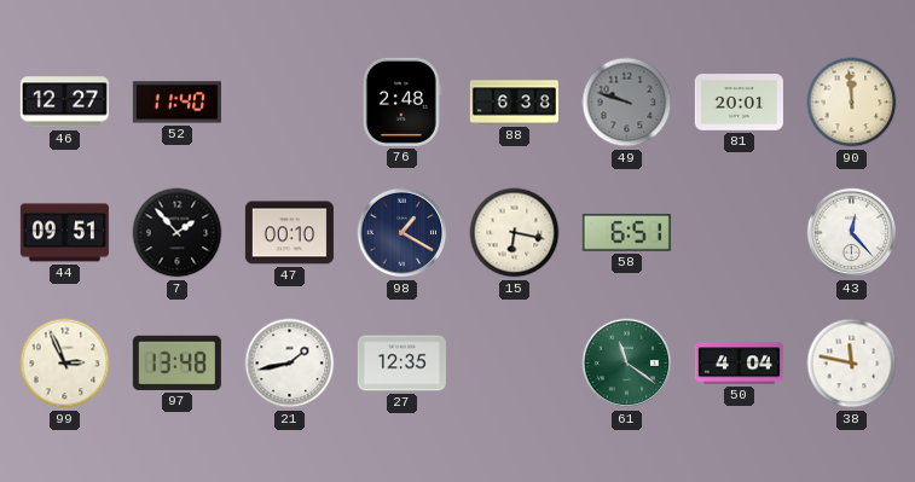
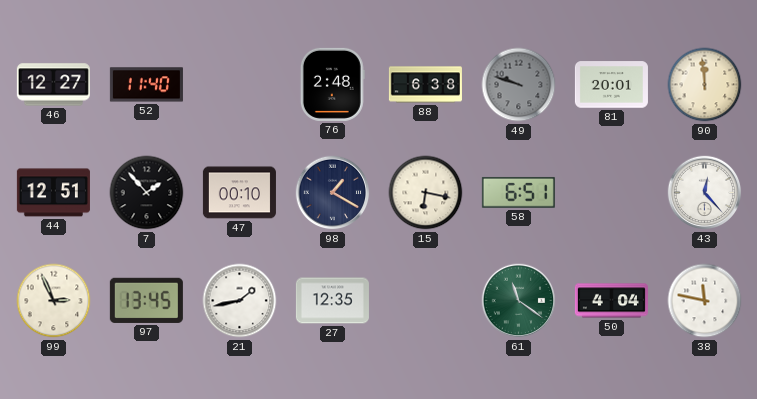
44: 09:51 -> 12:51
97: 13:48 -> 13:45
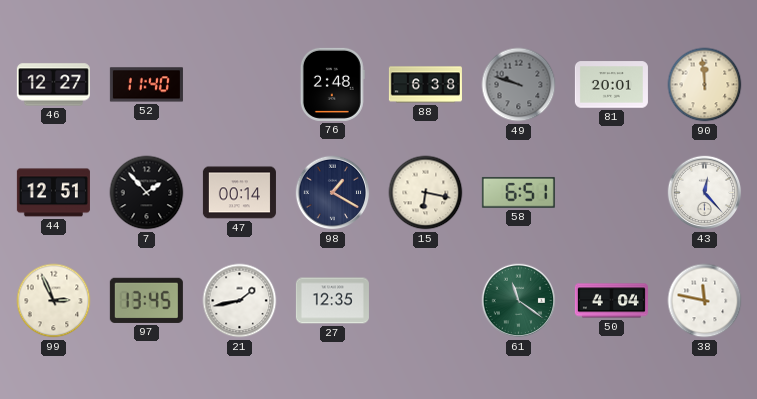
47: 00:10 -> 00:14
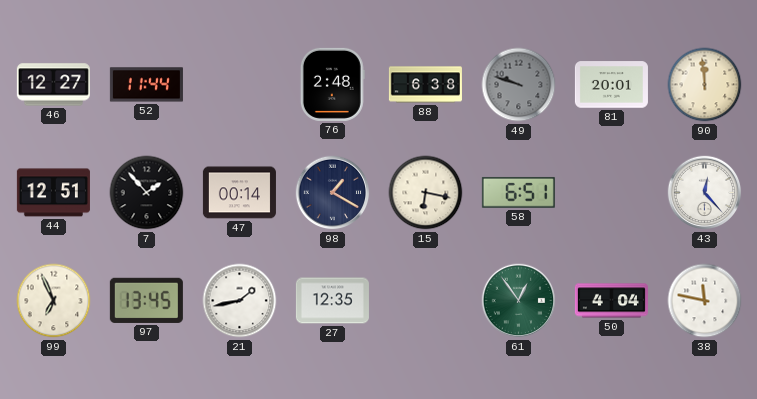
52: 11:40 -> 11:44
99: 2:56 -> 6:56
61: 11:21 -> 12:54
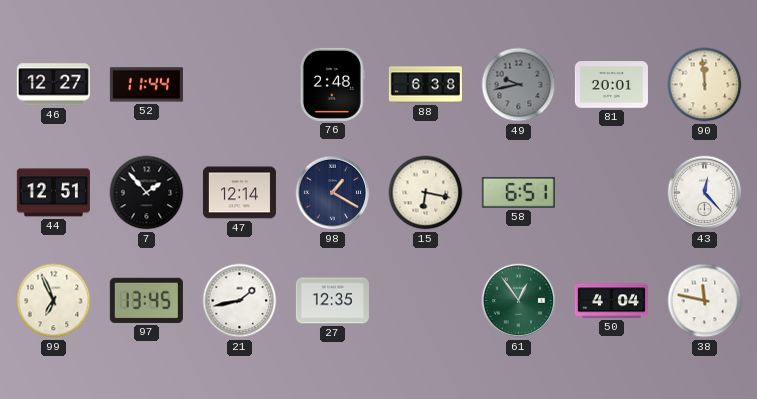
49: 9:48 -> 9:43
47: 00:14 -> 12:14
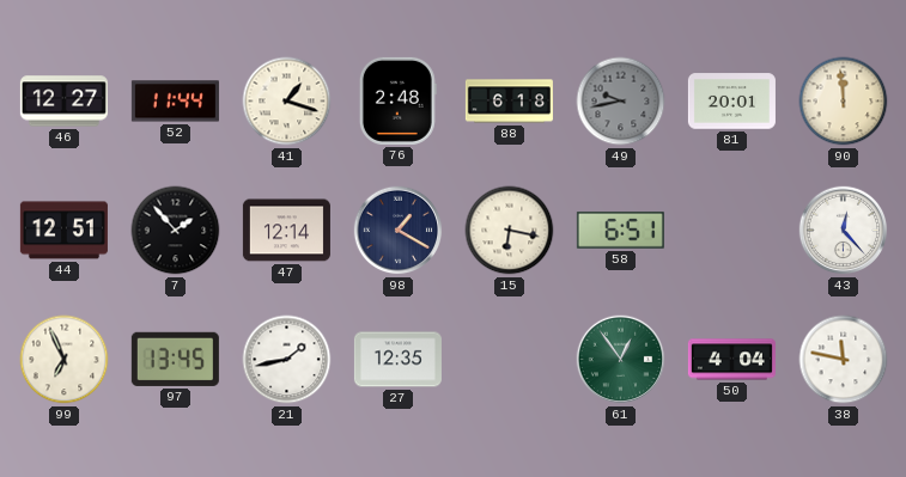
41: none -> 1:18
88: 6:38 -> 6:18
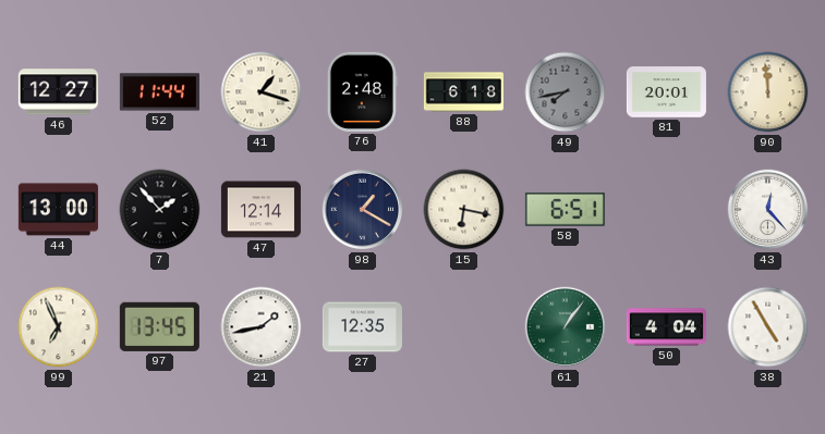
49: 9:43 -> 7:43
44: 12:51 -> 13:00
61: 12:54 -> 1:06
38: 11:47 -> 4:55
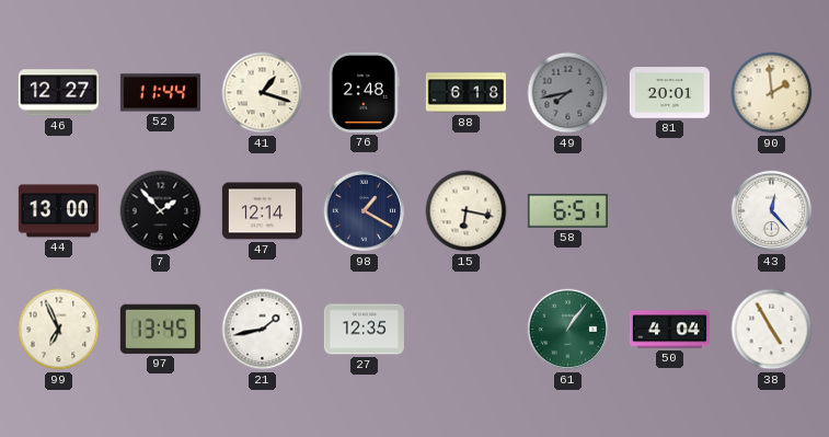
90: 11:59 -> 1:59
